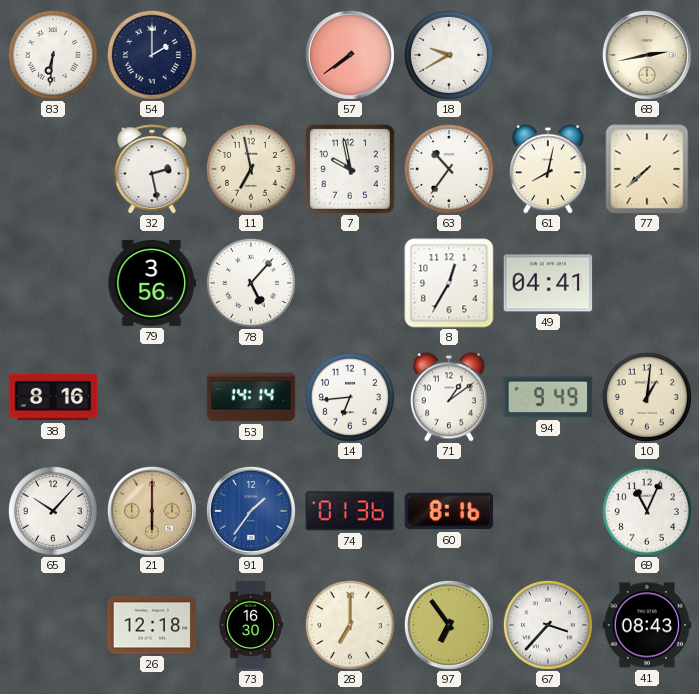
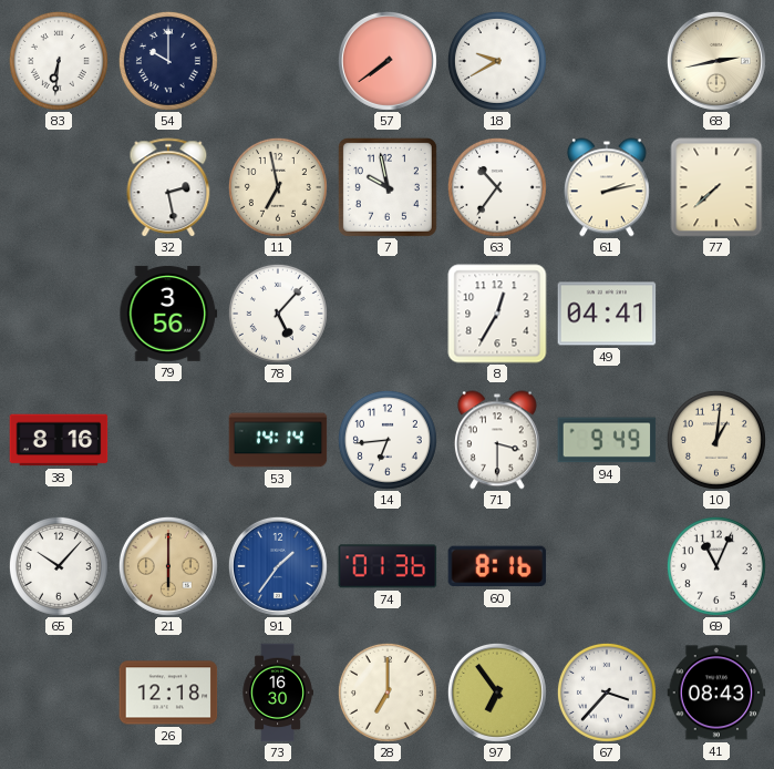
54: 2:00 -> 10:00
61: 8:02 -> 2:13
71: 1:09 -> 3:30
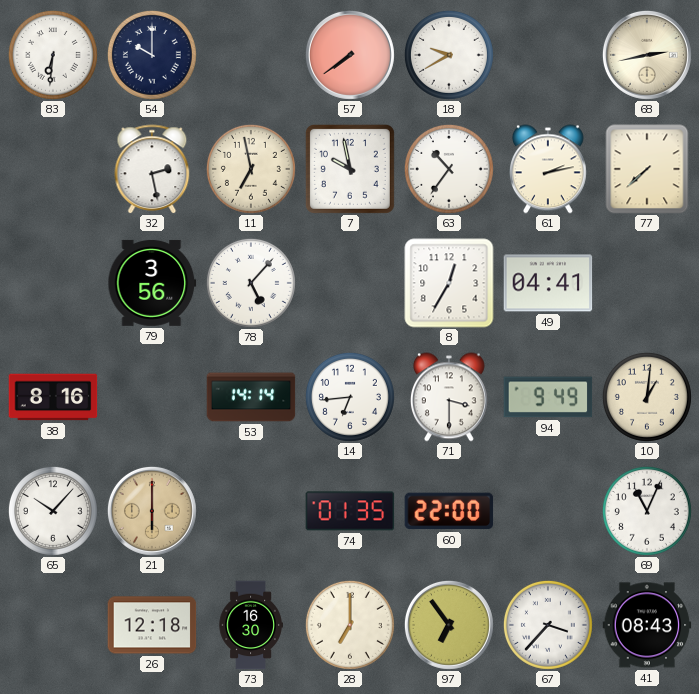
91: 1:36 -> none
74: 01:36 -> 01:35
60: 8:16 -> 22:00
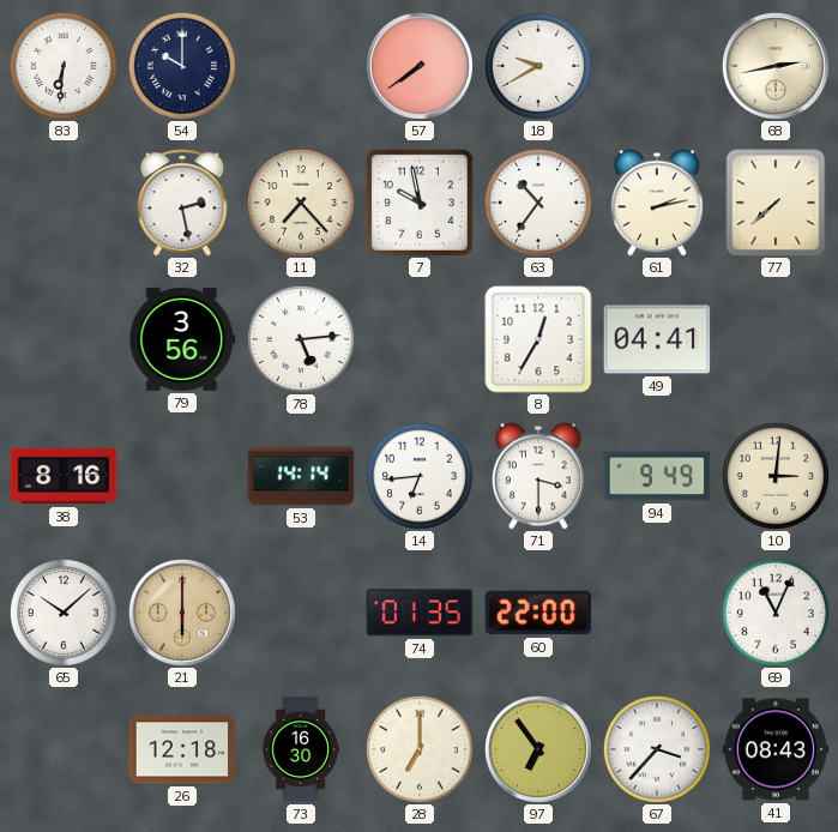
11: 6:58 -> 7:23
78: 5:07 -> 5:14
10: 1:01 -> 3:01
65: 10:07 -> 10:08
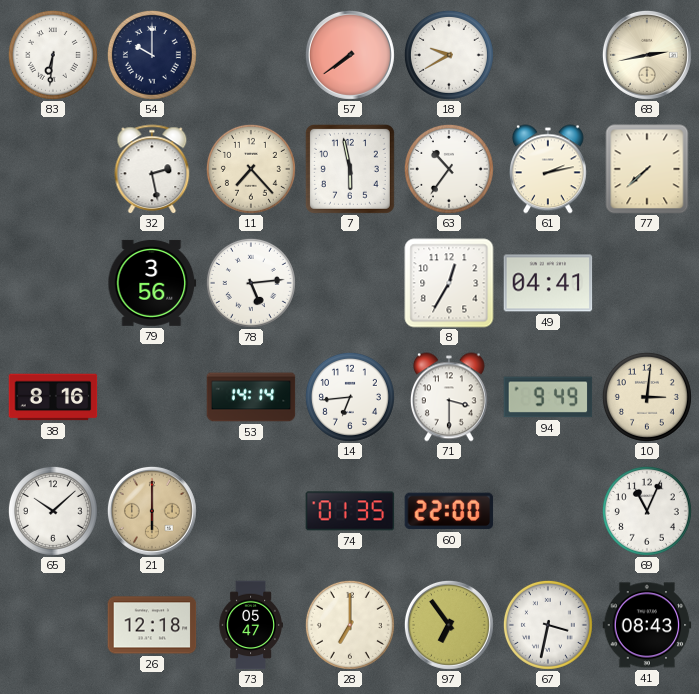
7: 9:58 -> 5:58
73: 16:30 -> 05:47
67: 3:37 -> 3:32
